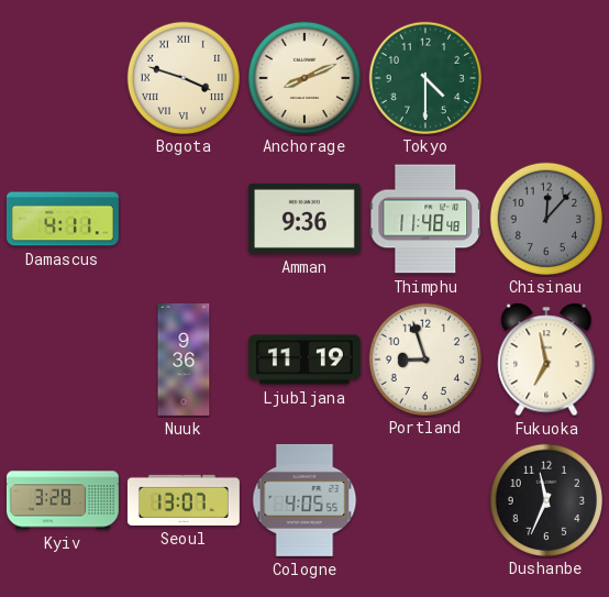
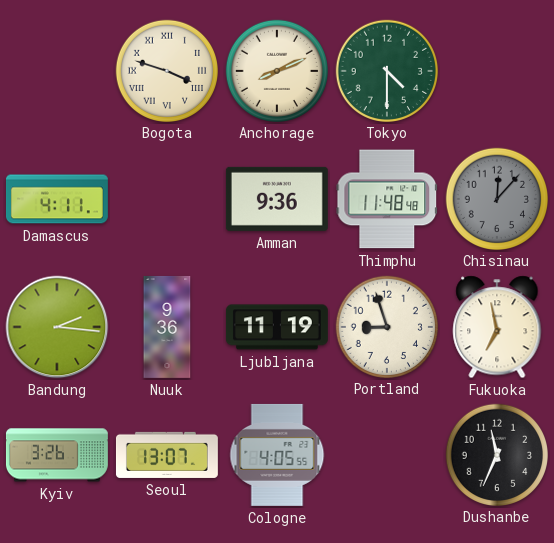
Bandung: none -> 2:16
Kyiv: 3:28 -> 3:26
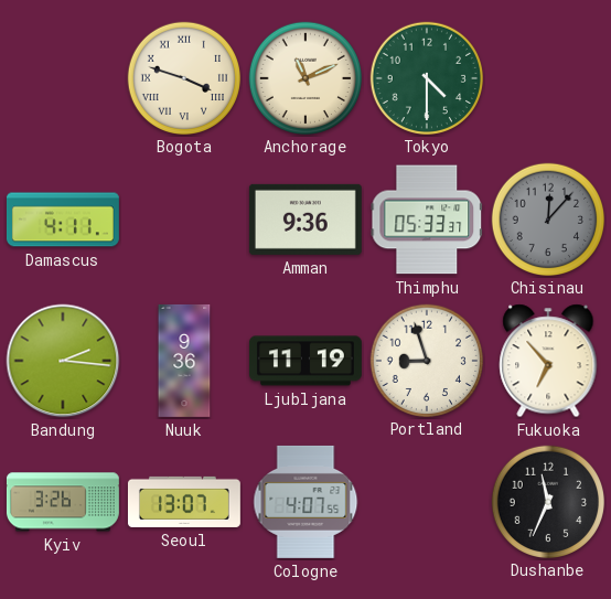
Anchorage: 8:11 -> 11:11
Thimphu: 11:48 -> 05:33
Fukuoka: 6:58 -> 6:53
Cologne: 4:05 -> 4:07
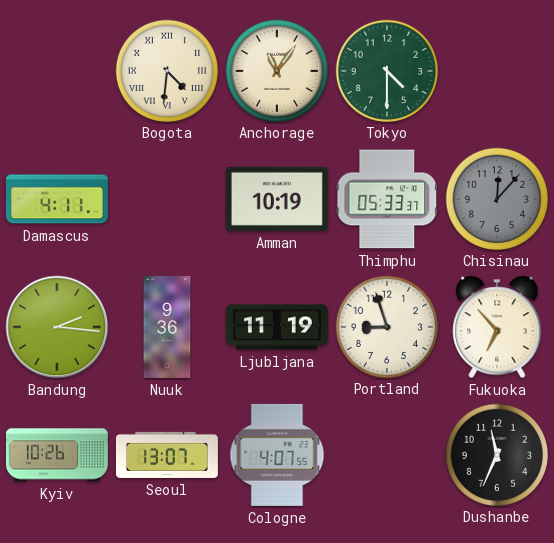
Bogota: 3:48 -> 4:31
Anchorage: 11:11 -> 11:06
Amman: 9:36 -> 10:19
Kyiv: 3:26 -> 10:26
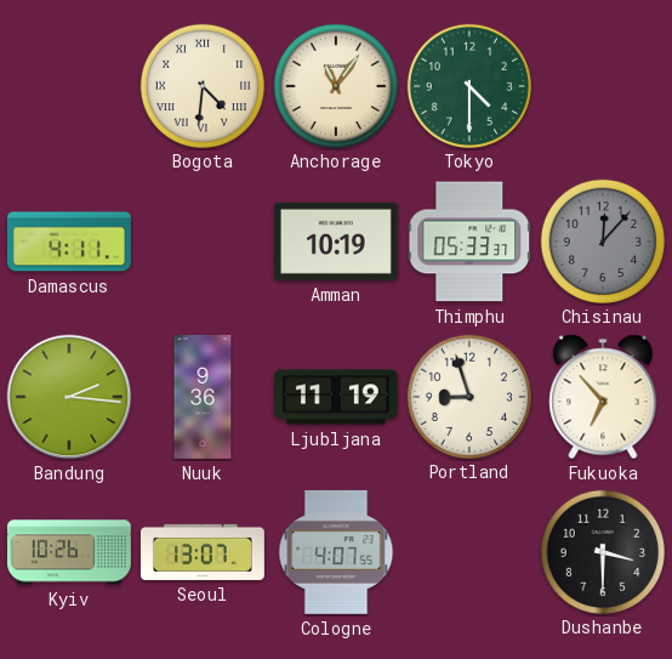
Dushanbe: 11:34 -> 3:30
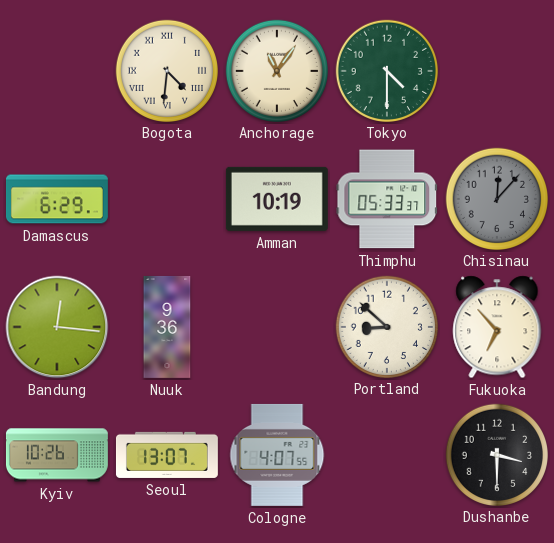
Damascus: 4:11 -> 6:29
Bandung: 2:16 -> 12:16
Ljubljana: 11:19 -> none
Portland: 8:57 -> 8:52
